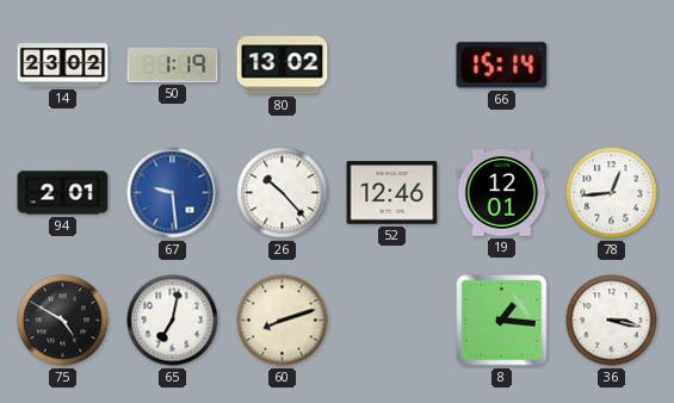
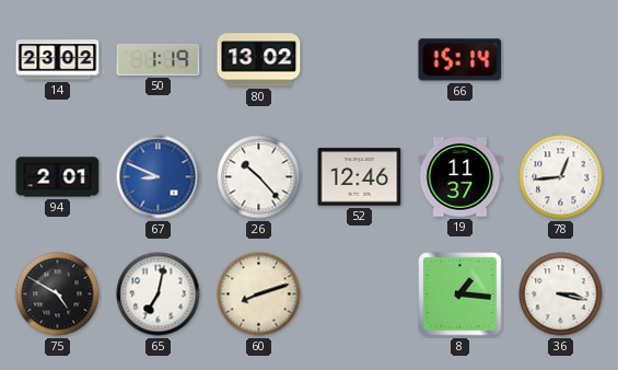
67: 9:29 -> 8:49
19: 12:01 -> 11:37
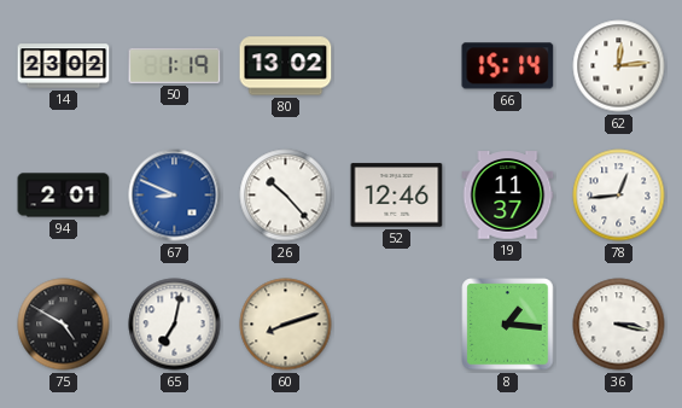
62: none -> 12:14
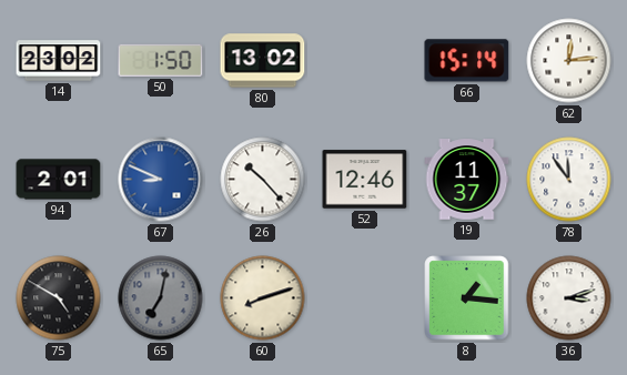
50: 1:19 -> 1:50
78: 12:44 -> 11:54
65 dial: white -> grey
36: 3:17 -> 3:12
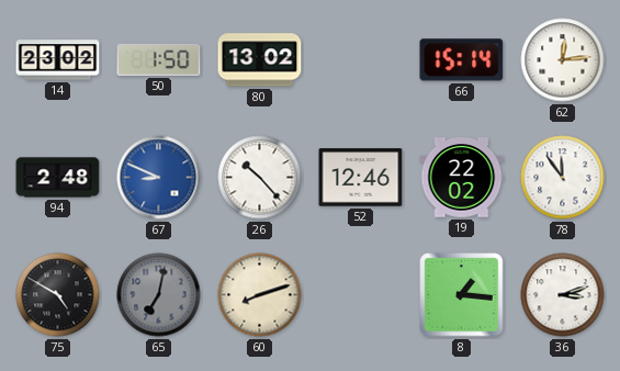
94: 2:01 -> 2:48
19: 11:37 -> 22:02
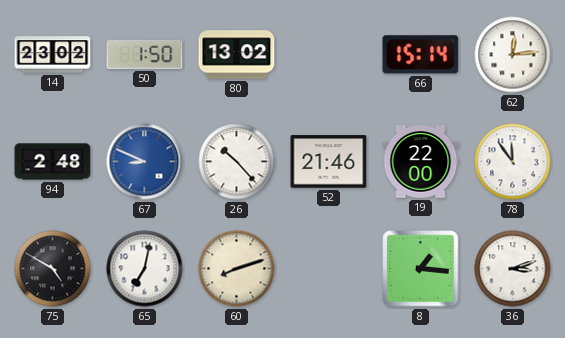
52: 12:46 -> 21:46
19: 22:02 -> 22:00
65 dial: grey -> white
